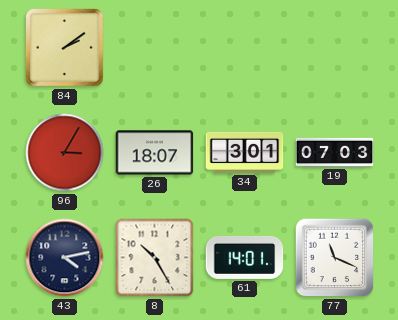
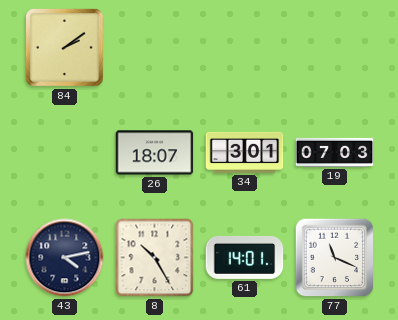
96: 3:05 -> none
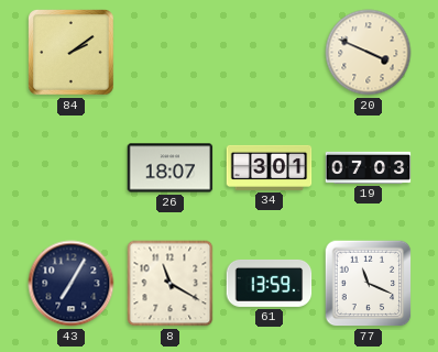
20: none -> 3:49
43: 4:13 -> 7:05
8: 10:25 -> 11:20
61: 14:01 -> 13:59
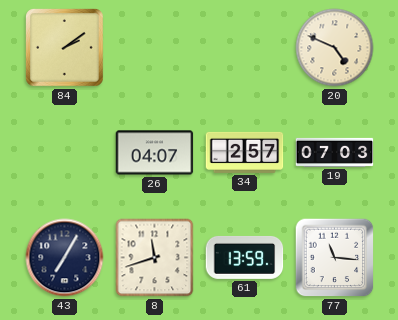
20: 3:49 -> 4:49
26: 18:07 -> 04:07
34: 3:01 -> 2:57
8: 11:20 -> 11:42
77: 11:19 -> 11:16
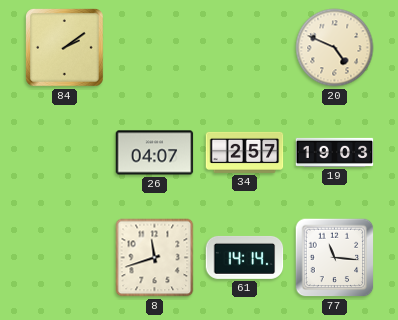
19: 07:03 -> 19:03
43: 7:05 -> none
61: 13:59 -> 14:14
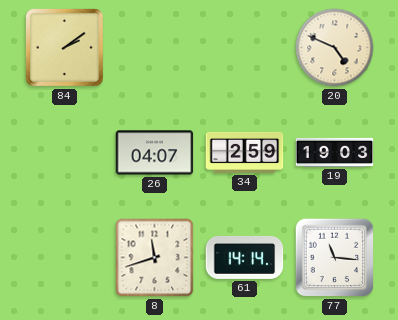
34: 2:57 -> 2:59
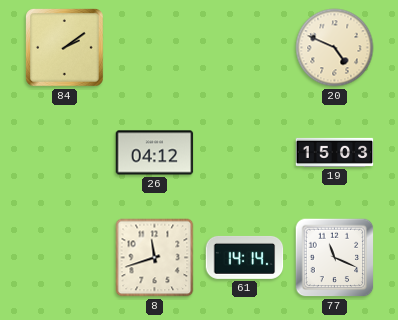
26: 04:07 -> 04:12
34: 2:59 -> none
19: 19:03 -> 15:03
77: 11:16 -> 11:19
